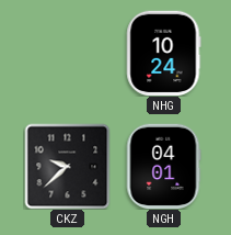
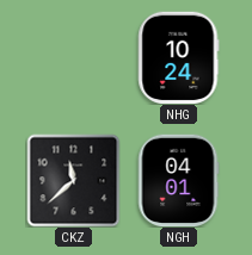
CKZ: 9:38 -> 11:38
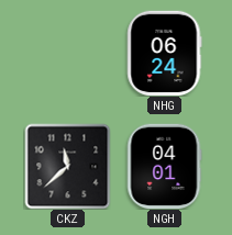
NHG: 10:24 -> 06:24
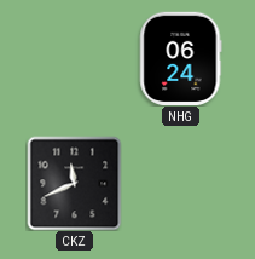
CKZ: 11:38 -> 11:41
NGH: 04:01 -> none
